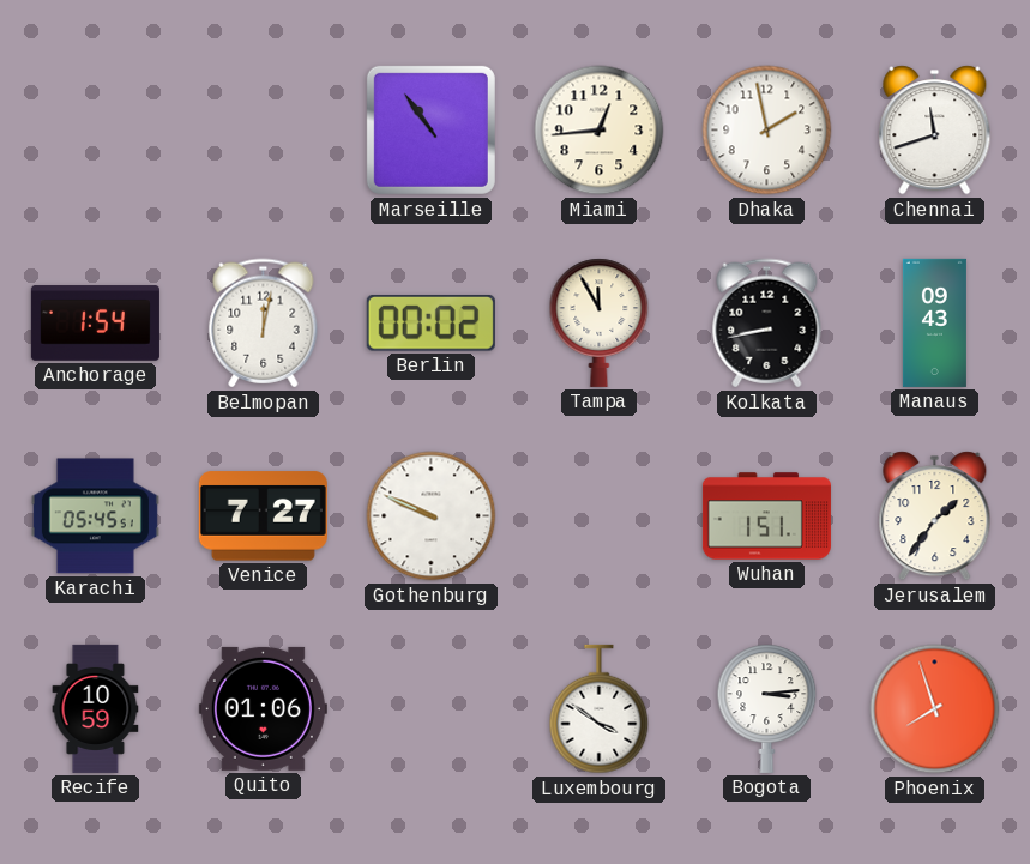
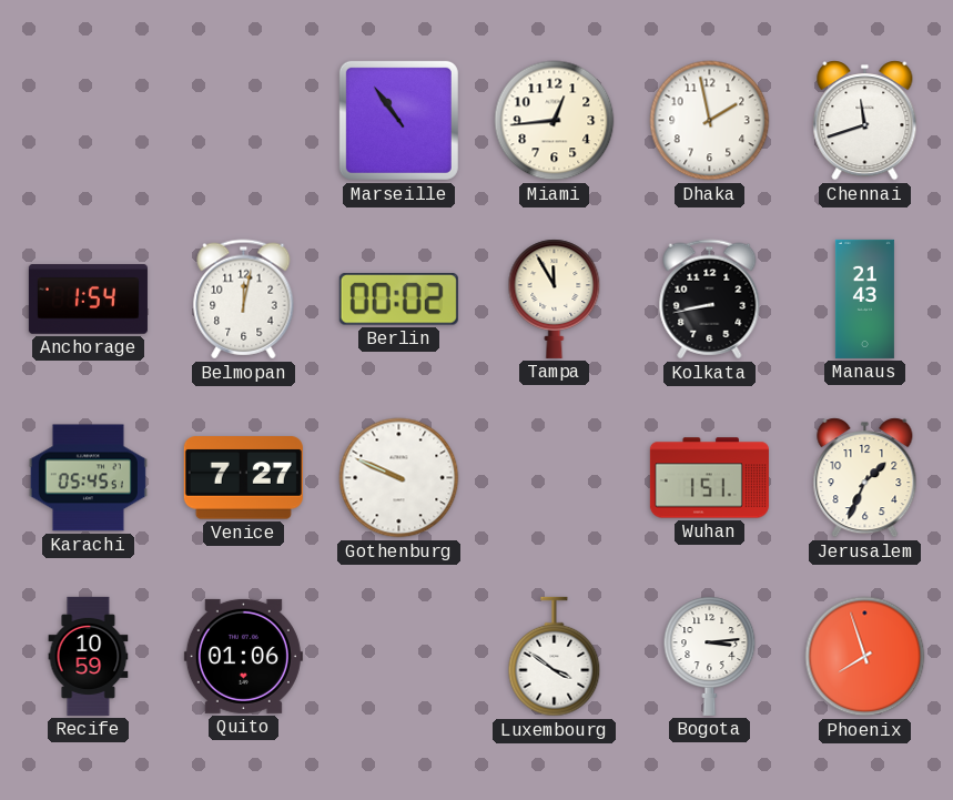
Manaus: 09:43 -> 21:43
Jerusalem: 1:36 -> 1:34
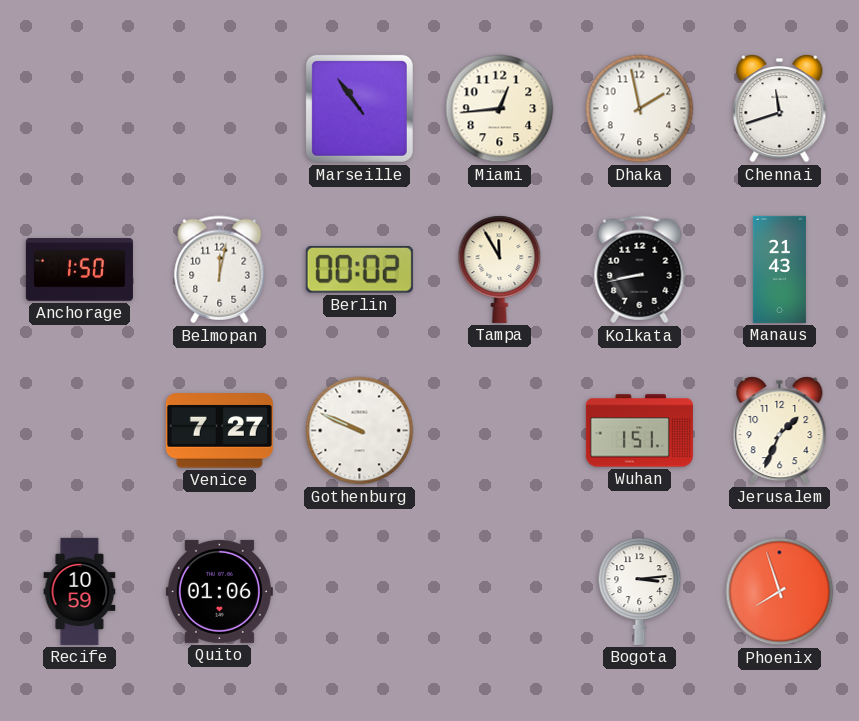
Anchorage: 1:54 -> 1:50
Karachi: 05:45 -> none
Luxembourg: 3:51 -> none
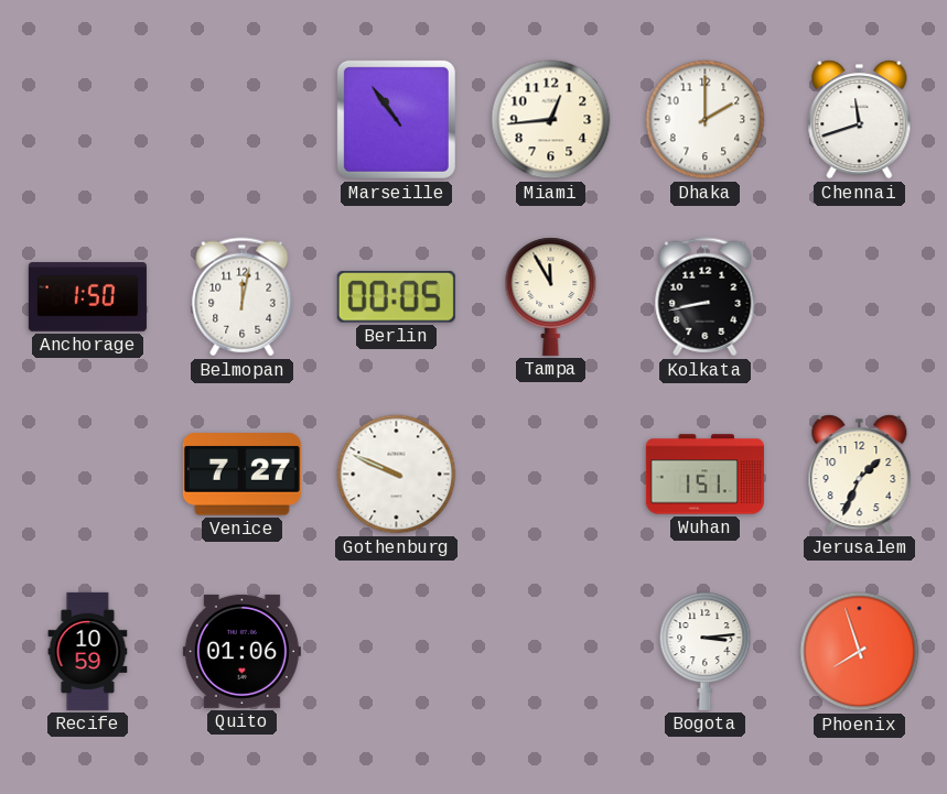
Dhaka: 1:58 -> 2:00
Berlin: 00:02 -> 00:05
Manaus: 21:43 -> none
